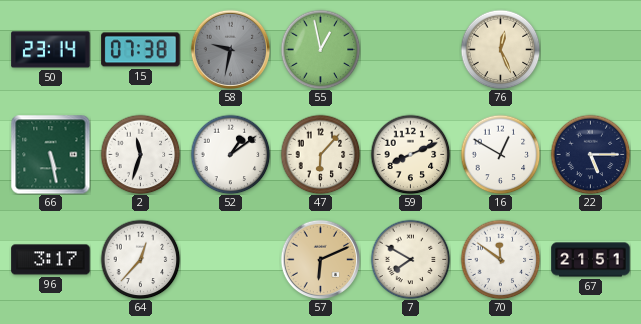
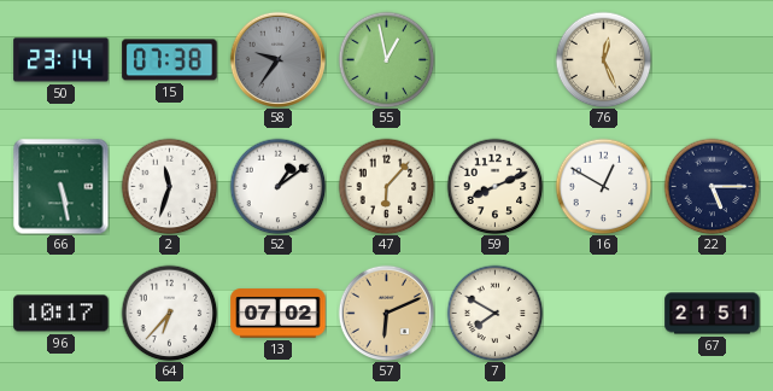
58: 9:32 -> 9:36
96: 3:17 -> 10:17
64: 12:37 -> 6:37
13: none -> 07:02
70: 11:51 -> none
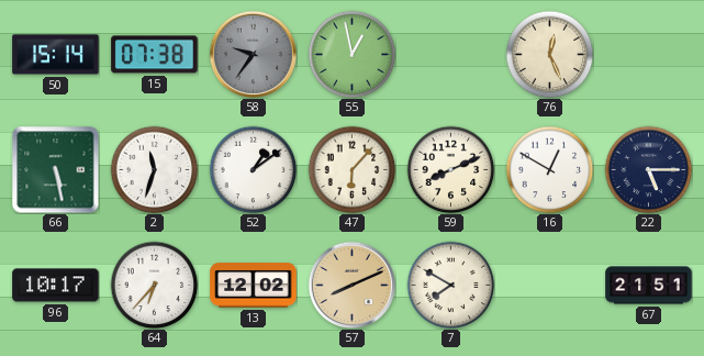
50: 23:14 -> 15:14
13: 07:02 -> 12:02
57: 6:11 -> 8:11
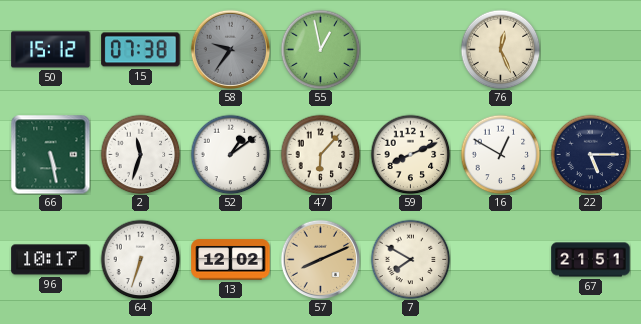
50: 15:14 -> 15:12
64: 6:37 -> 6:33
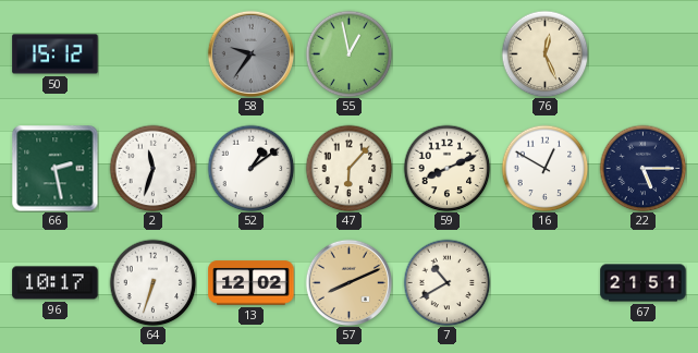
15: 07:38 -> none
66: 5:28 -> 2:28
7: 7:50 -> 10:40
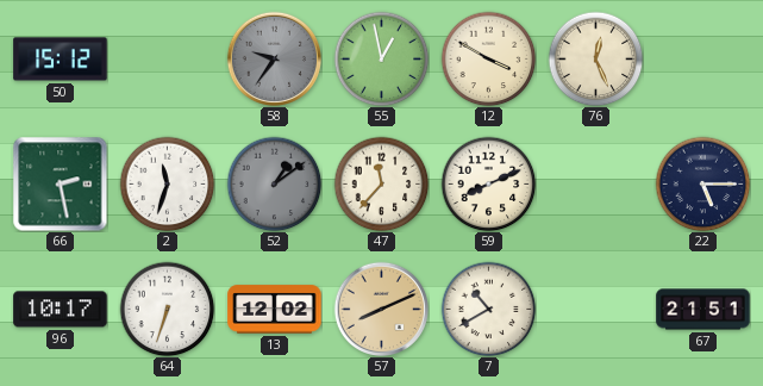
12: none -> 3:50
52 dial: white -> grey
47: 6:07 -> 11:37
16: 12:50 -> none
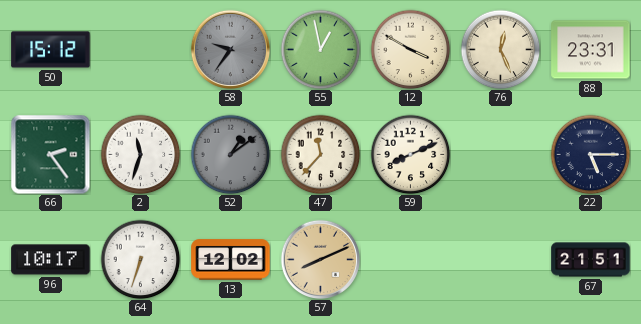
88: none -> 23:31
66: 2:28 -> 2:24
7: 10:40 -> none
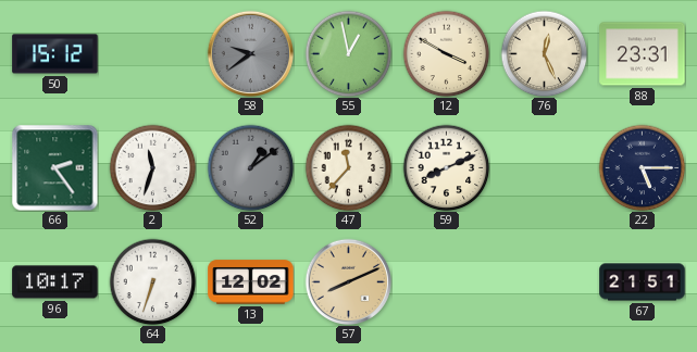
58: 9:36 -> 9:39
